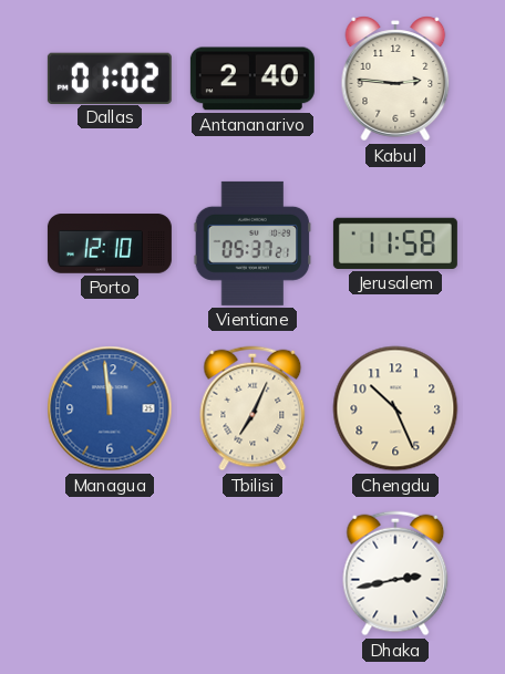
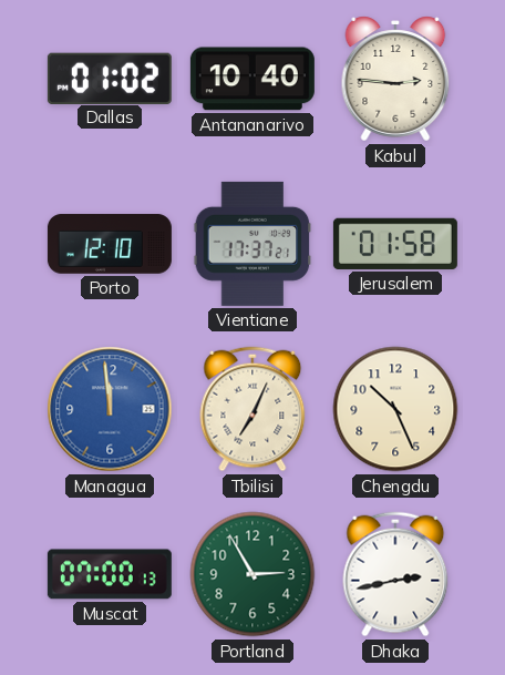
Antananarivo: 2:40 -> 10:40
Vientiane: 05:37 -> 17:37
Jerusalem: 11:58 -> 01:58
Muscat: none -> 07:00
Portland: none -> 2:55
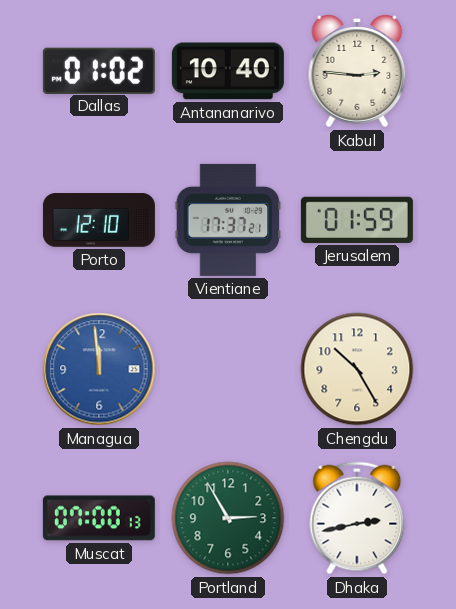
Jerusalem: 01:58 -> 01:59
Tbilisi: 7:04 -> none
Chengdu: 10:26 -> 10:25
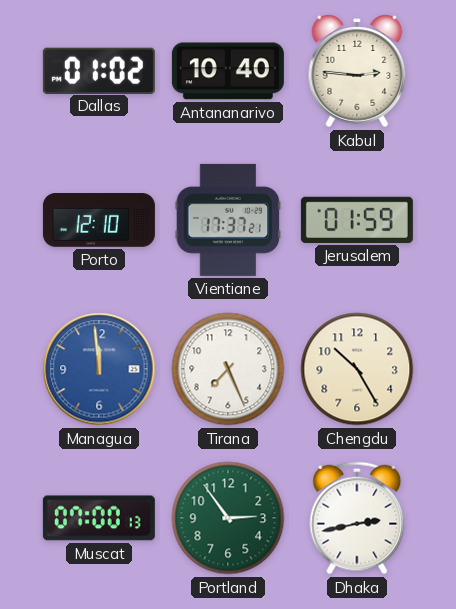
Tirana: none -> 7:26
Portland: 2:55 -> 2:54
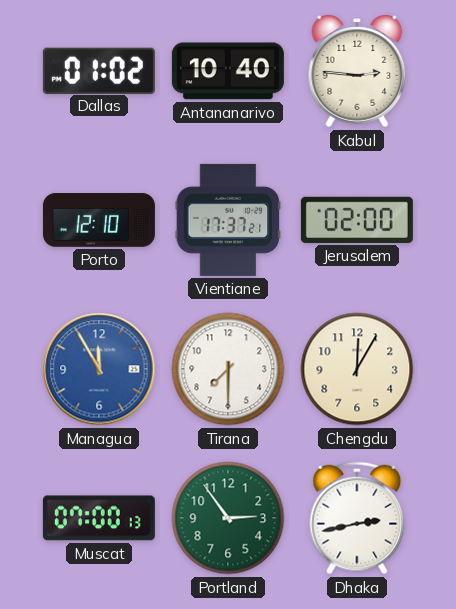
Jerusalem: 01:59 -> 02:00
Managua: 11:59 -> 11:55
Tirana: 7:26 -> 7:30
Chengdu: 10:25 -> 12:05
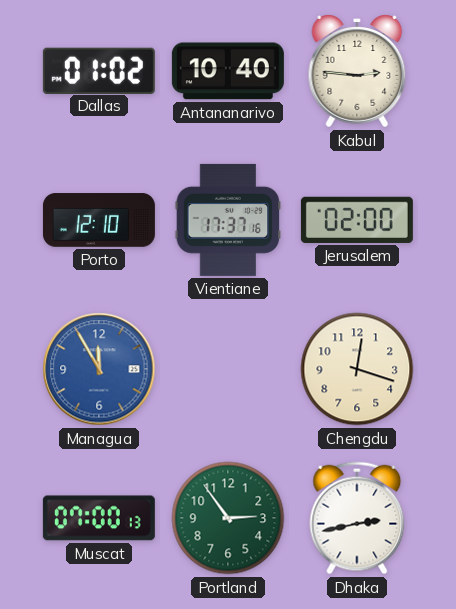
Vientiane: 17:37:21 -> 17:37:16
Tirana: 7:30 -> none
Chengdu: 12:05 -> 12:18
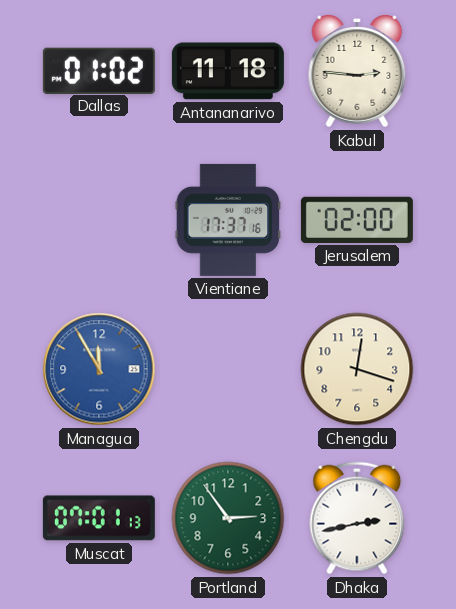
Antananarivo: 10:40 -> 11:18
Porto: 12:10 -> none
Muscat: 07:00 -> 07:01
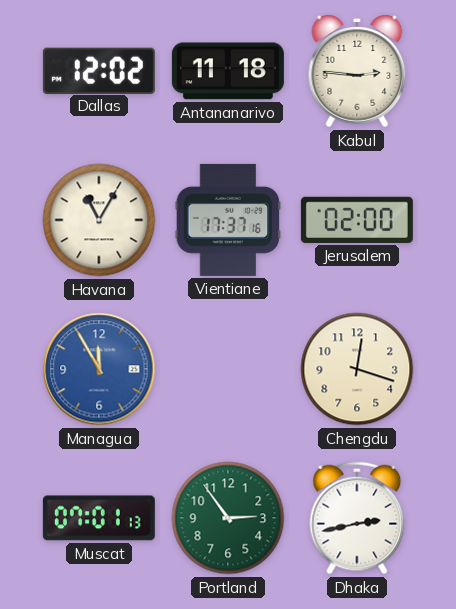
Dallas: 01:02 -> 12:02
Havana: none -> 11:05
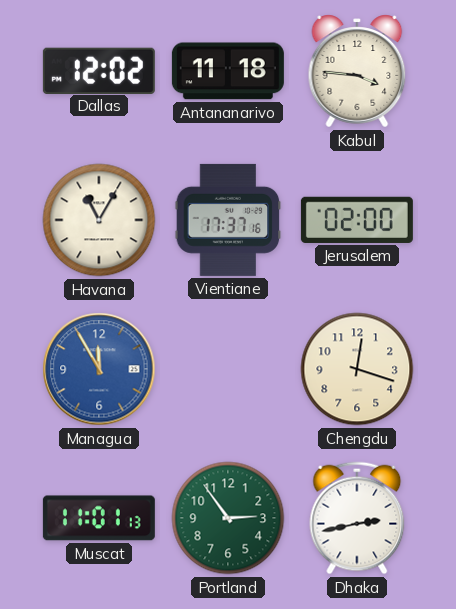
Kabul: 2:46 -> 3:46
Muscat: 07:01 -> 11:01
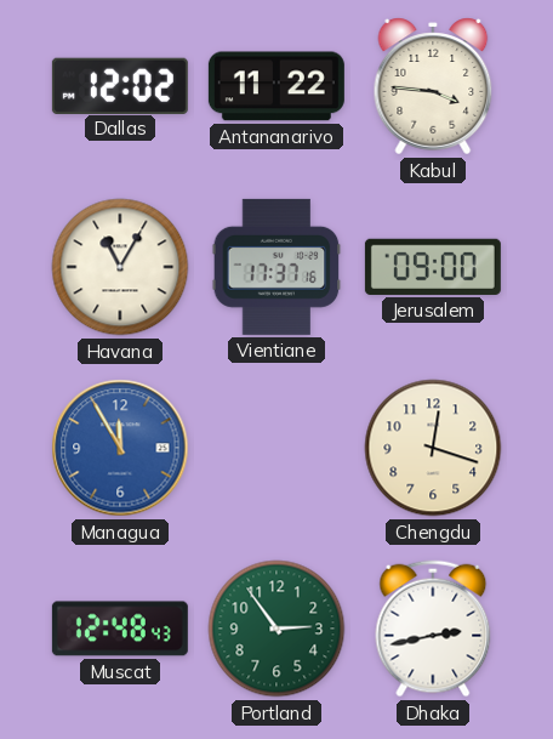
Antananarivo: 11:18 -> 11:22
Jerusalem: 02:00 -> 09:00
Muscat: 11:01 -> 12:48
